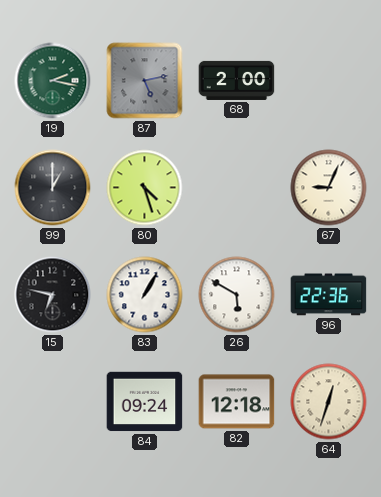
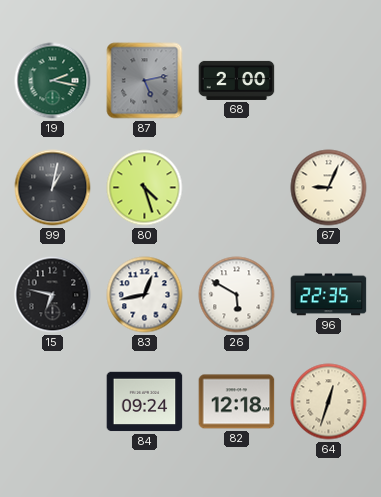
99: 1:00 -> 1:02
83: 1:05 -> 12:43
96: 22:36 -> 22:35
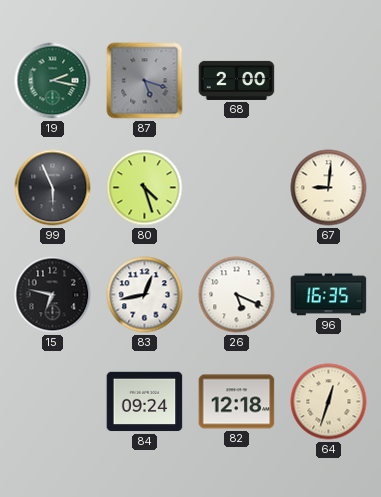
87: 5:13 -> 5:18
99: 1:02 -> 5:56
67: 9:04 -> 9:01
26: 5:50 -> 5:19
96: 22:35 -> 16:35
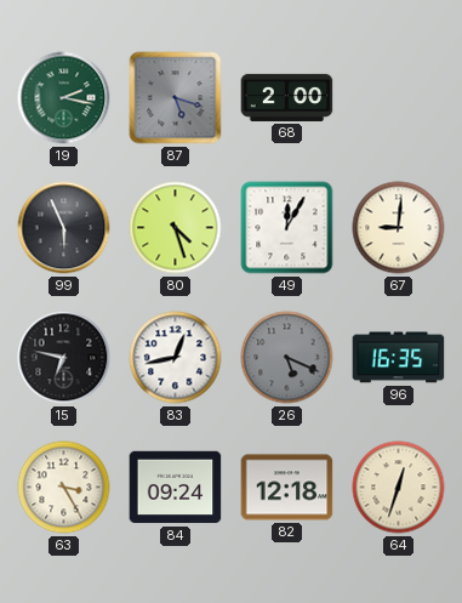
49: none -> 12:05
26 dial: white -> grey
63: none -> 3:25
